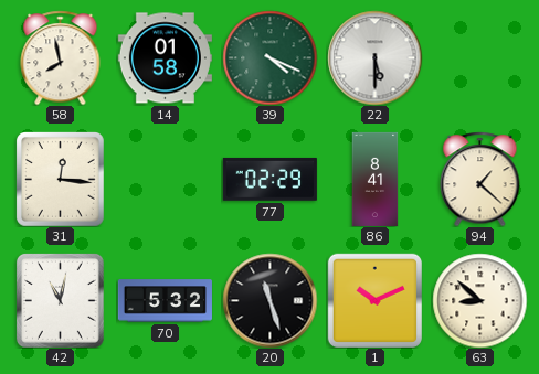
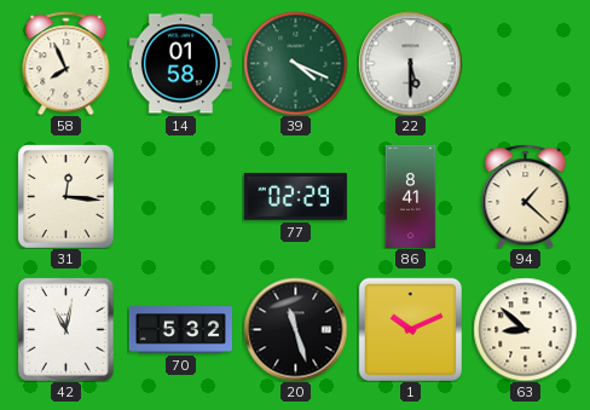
58: 7:58 -> 7:56
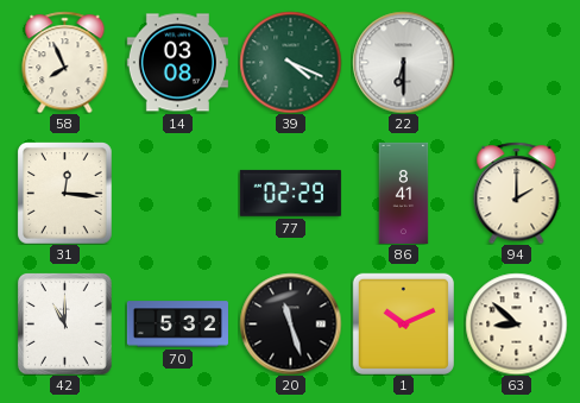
14: 01:58 -> 03:08
22: 5:30 -> 6:30
94: 1:22 -> 2:00
42: 11:02 -> 11:00
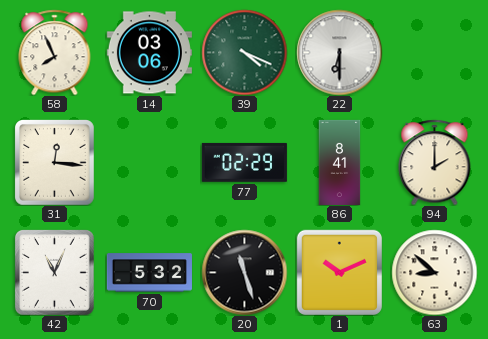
14: 03:08 -> 03:06
42: 11:00 -> 11:04
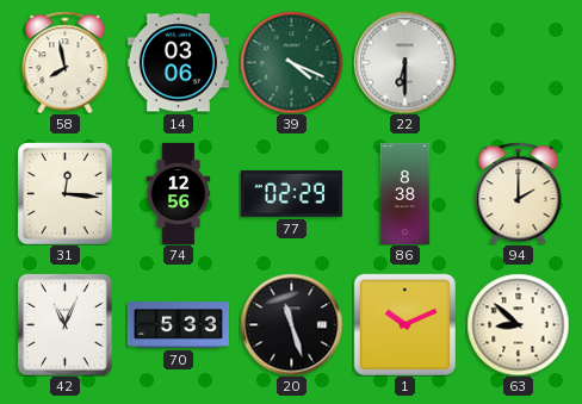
58: 7:56 -> 7:58
74: none -> 12:56
86: 8:41 -> 8:38
70: 5:32 -> 5:33
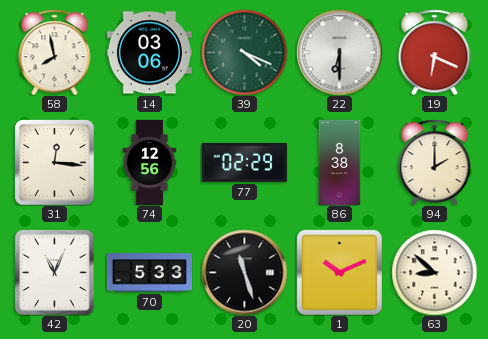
19: none -> 6:19
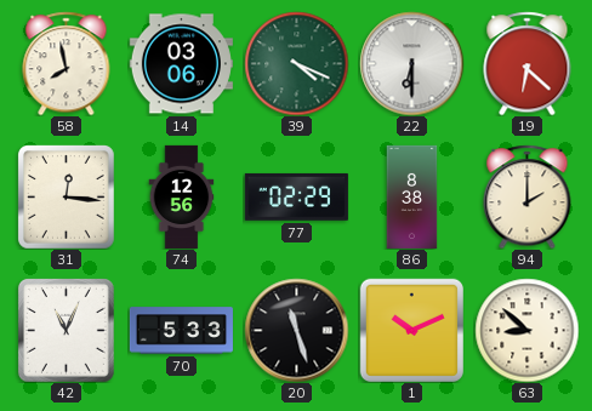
19: 6:19 -> 6:22
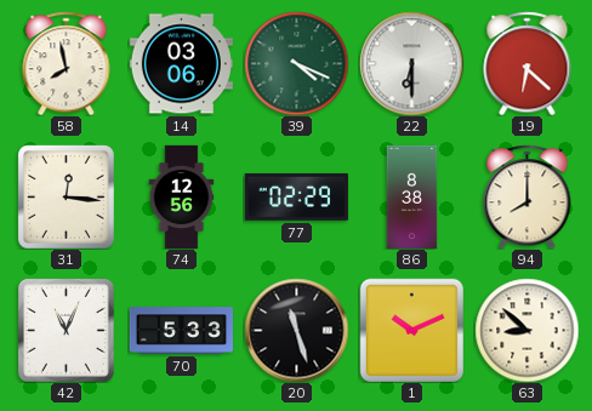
94: 2:00 -> 8:00
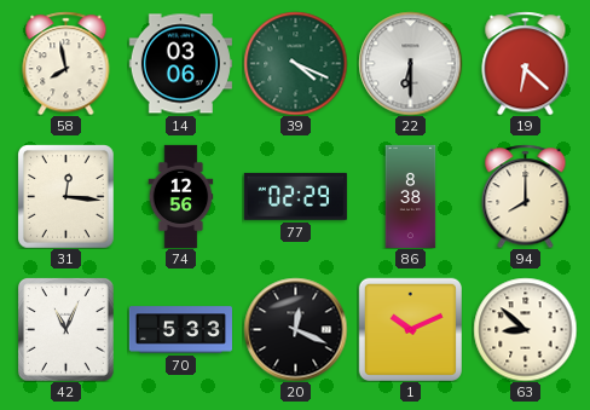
20: 11:27 -> 12:19
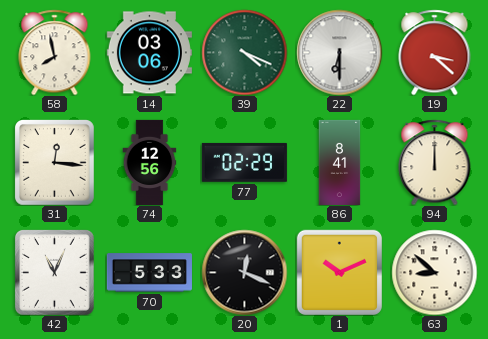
19: 6:22 -> 3:22
86: 8:38 -> 8:41
94: 8:00 -> 12:00
